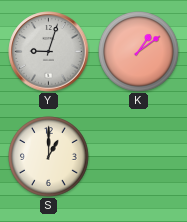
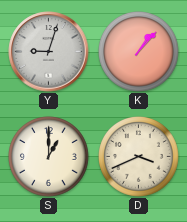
K: 1:09 -> 1:07
D: none -> 3:41
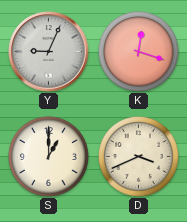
Y: 9:03 -> 9:04
K: 1:07 -> 12:18
